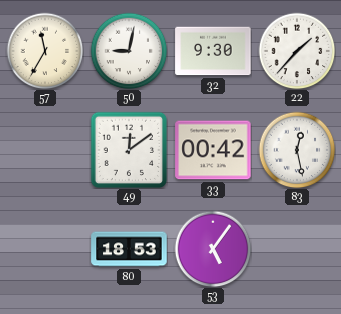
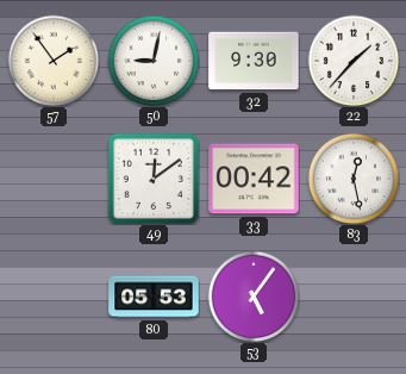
57: 11:35 -> 1:54
80: 18:53 -> 05:53
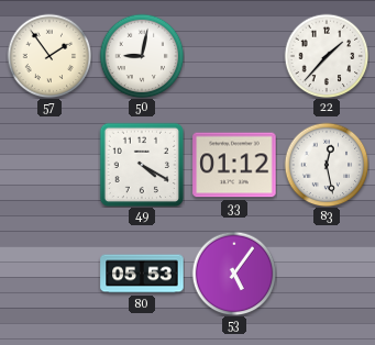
32: 9:30 -> none
49: 12:09 -> 4:20
33: 00:42 -> 01:12
